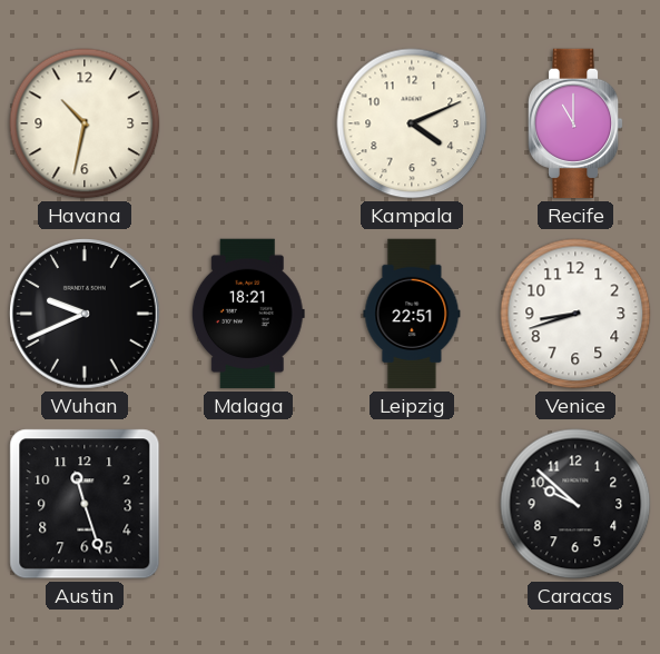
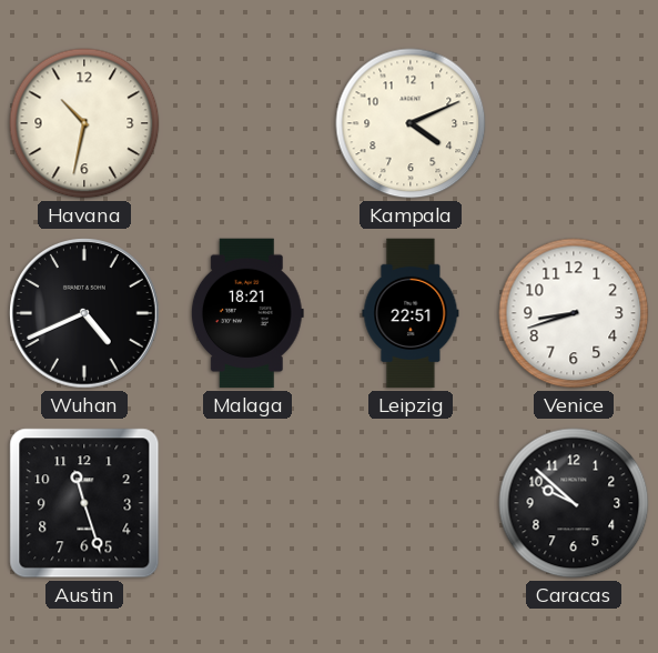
Recife: 11:00 -> none
Wuhan: 9:41 -> 4:41
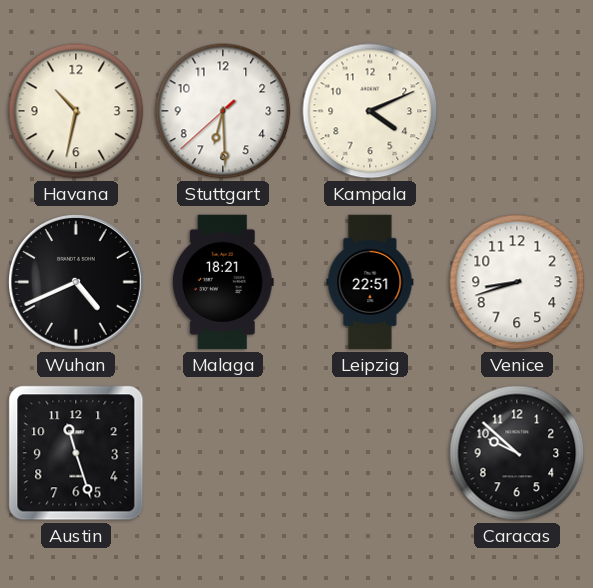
Stuttgart: none -> 6:29
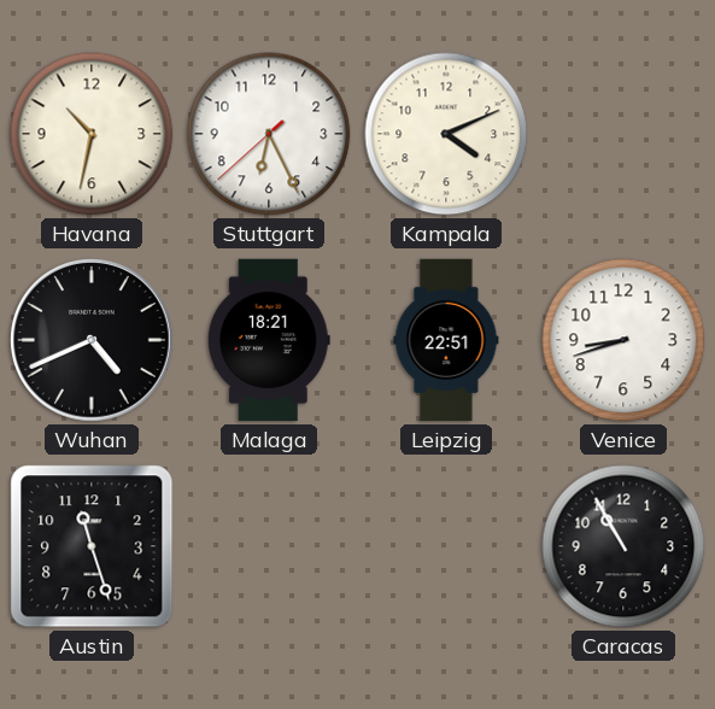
Stuttgart: 6:29 -> 6:25
Caracas: 9:52 -> 10:55
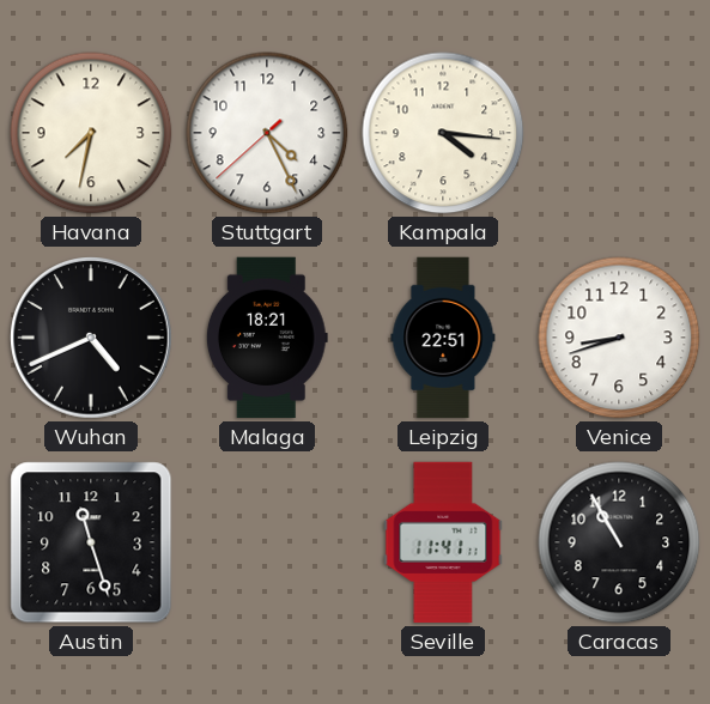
Havana: 10:32 -> 7:32
Stuttgart: 6:25 -> 4:25
Kampala: 4:11 -> 4:16
Seville: none -> 11:41
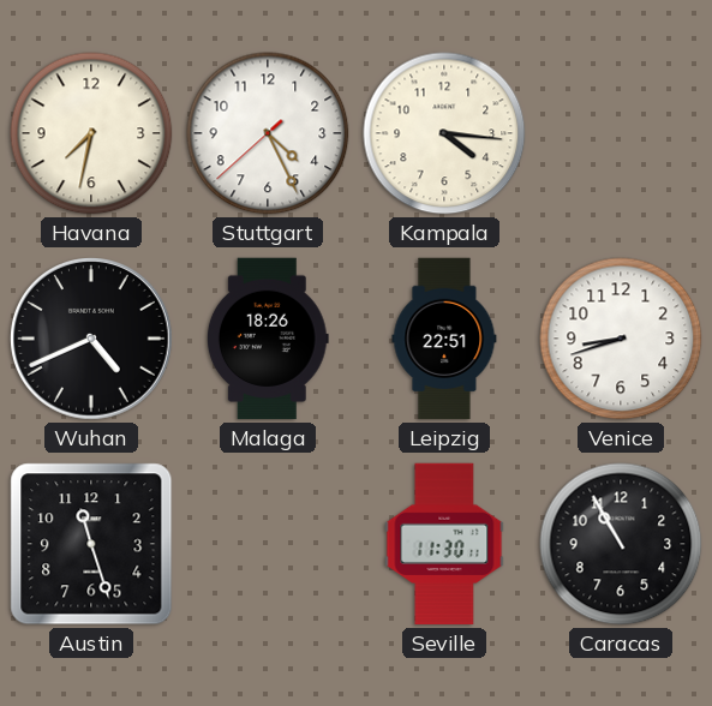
Malaga: 18:21 -> 18:26
Seville: 11:41 -> 11:30
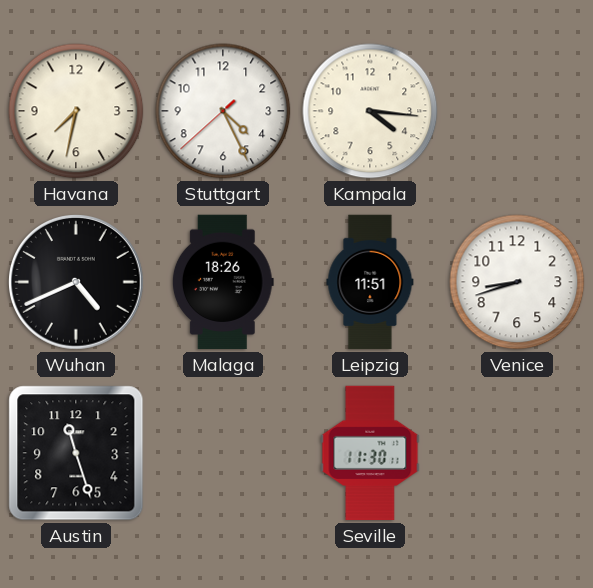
Leipzig: 22:51 -> 11:51
Caracas: 10:55 -> none
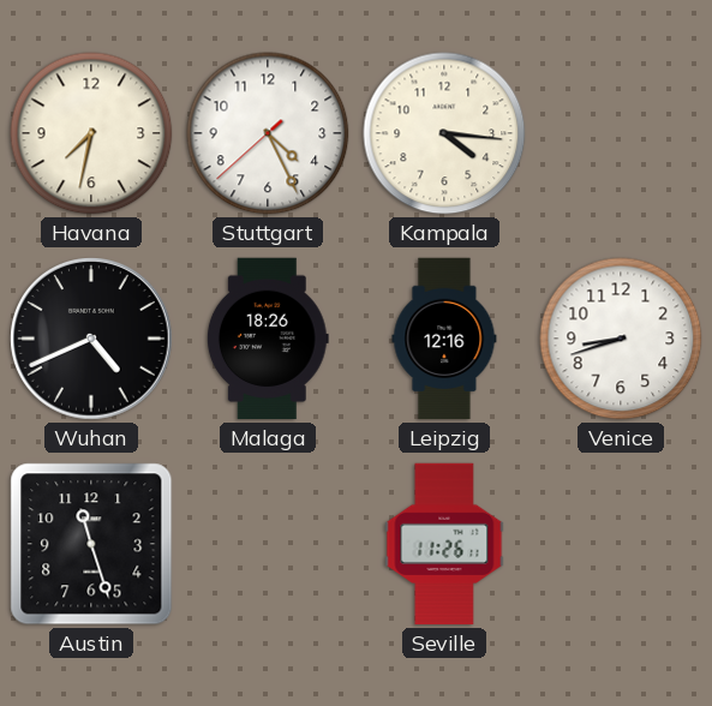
Leipzig: 11:51 -> 12:16
Seville: 11:30 -> 11:26
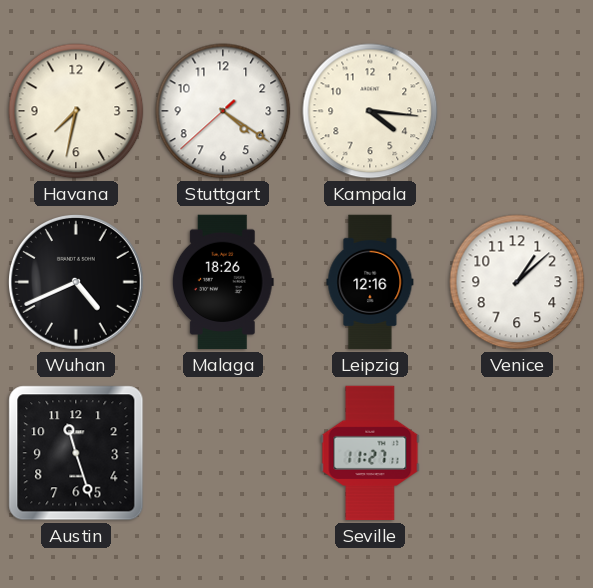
Stuttgart: 4:25 -> 4:20
Venice: 8:42 -> 1:08
Seville: 11:26 -> 11:27
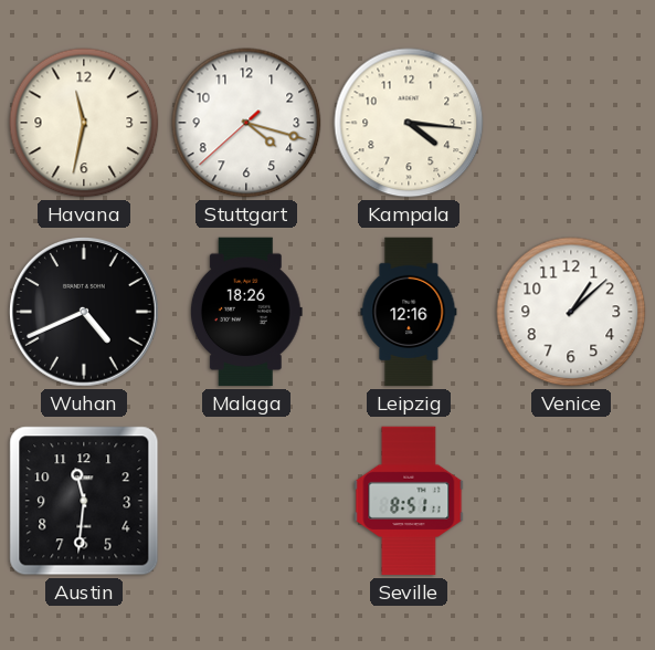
Havana: 7:32 -> 11:32
Stuttgart: 4:20 -> 4:17
Austin: 11:27 -> 11:31
Seville: 11:27 -> 8:51
